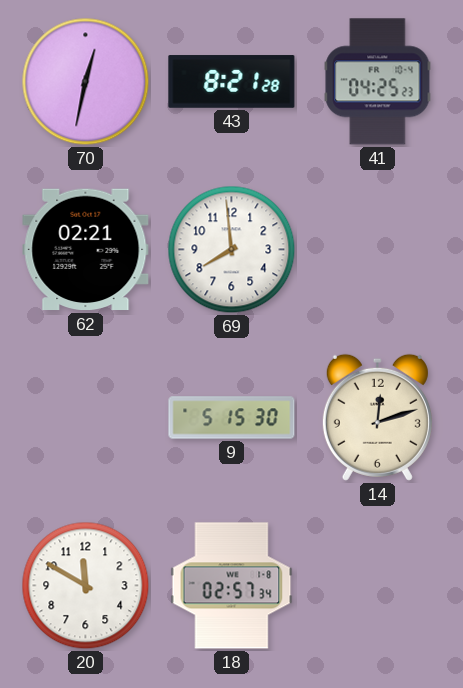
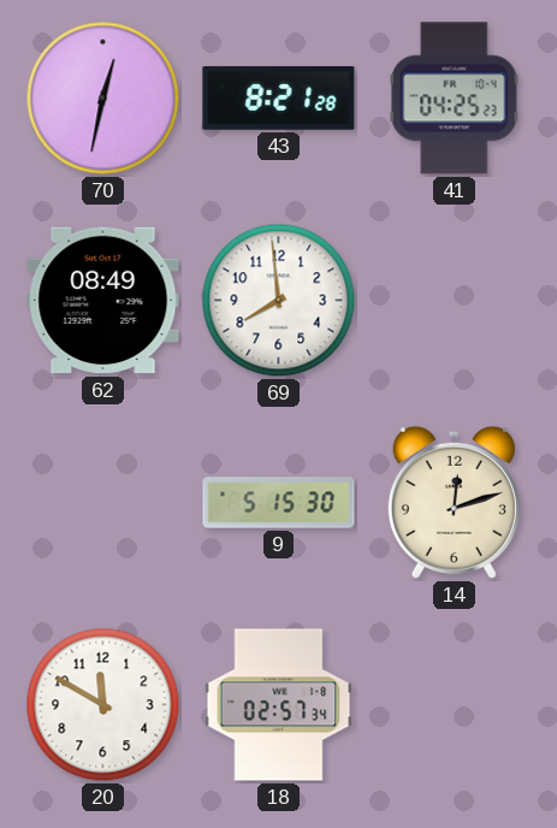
62: 02:21 -> 08:49
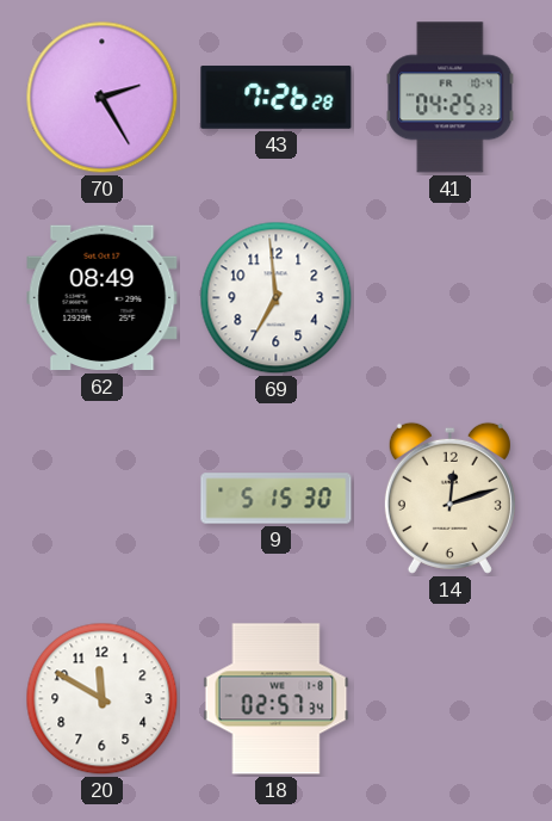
70: 12:32 -> 2:25
43: 8:21 -> 7:26
69: 7:59 -> 6:59
